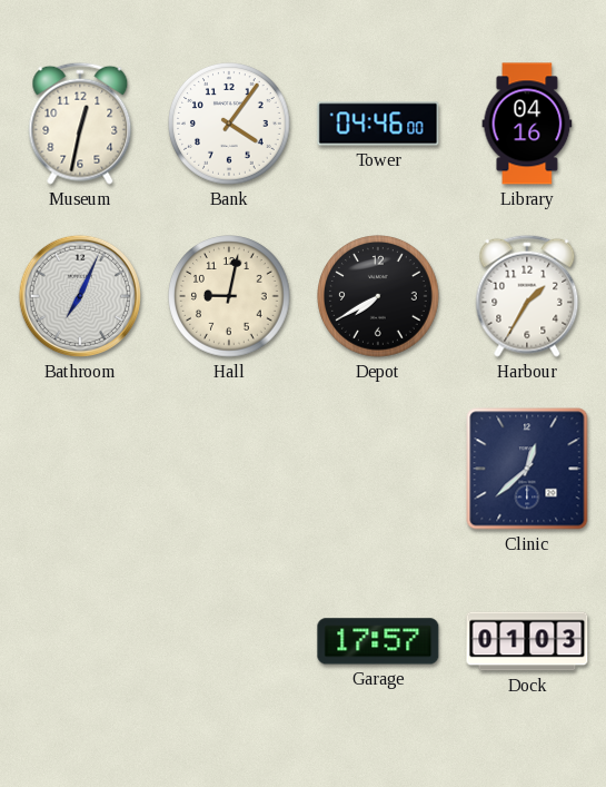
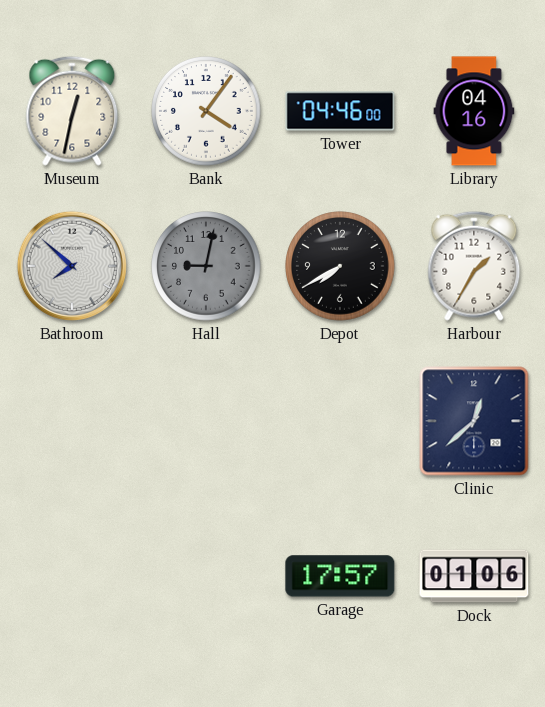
Bathroom: 7:04 -> 7:52
Hall dial: cream -> grey
Dock: 01:03 -> 01:06
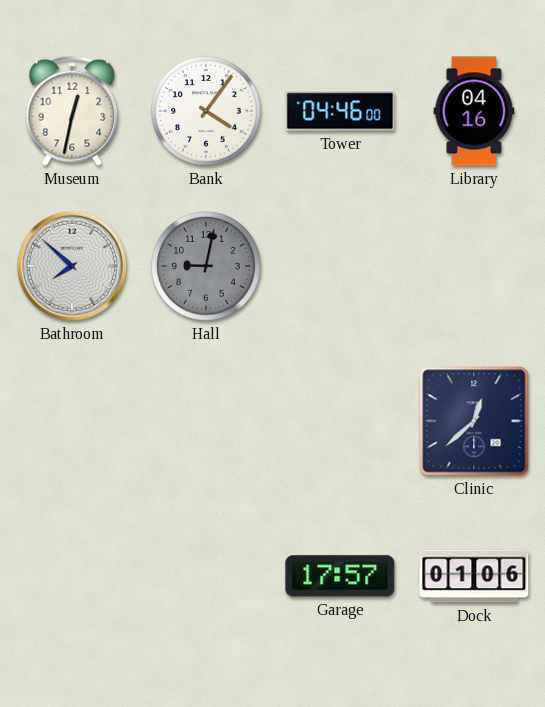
Depot: 7:40 -> none
Harbour: 1:35 -> none
